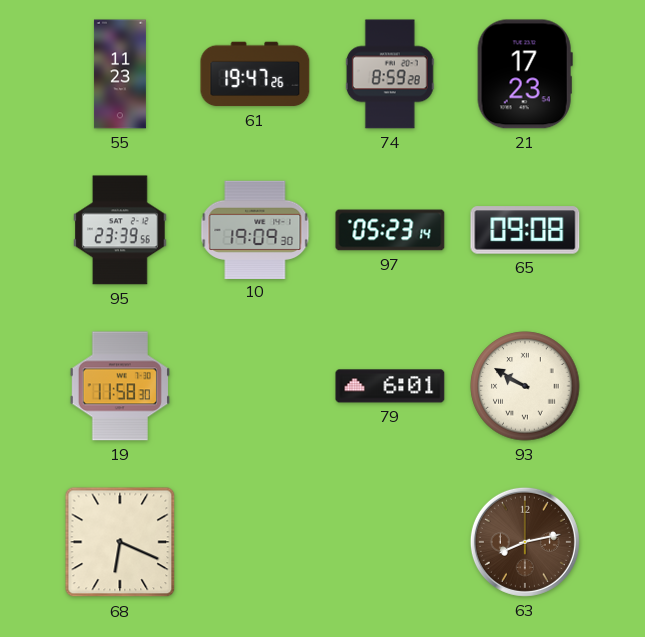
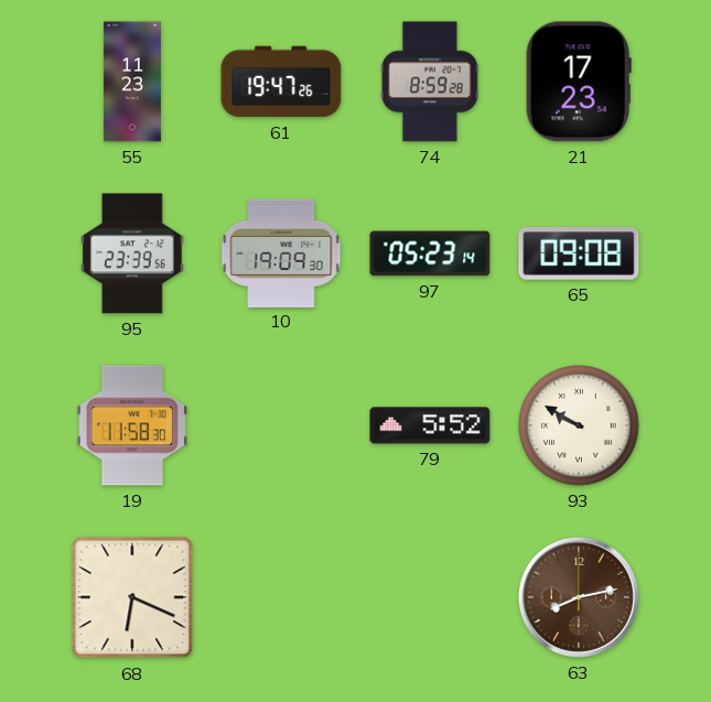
79: 6:01 -> 5:52
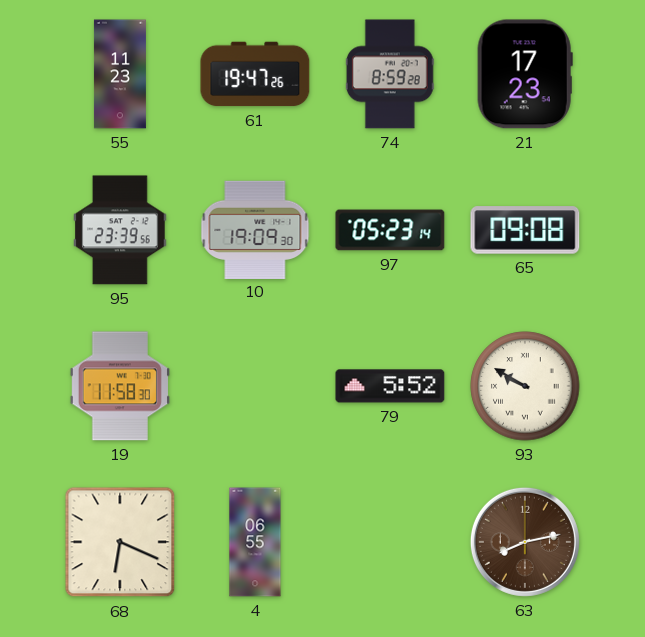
4: none -> 06:55
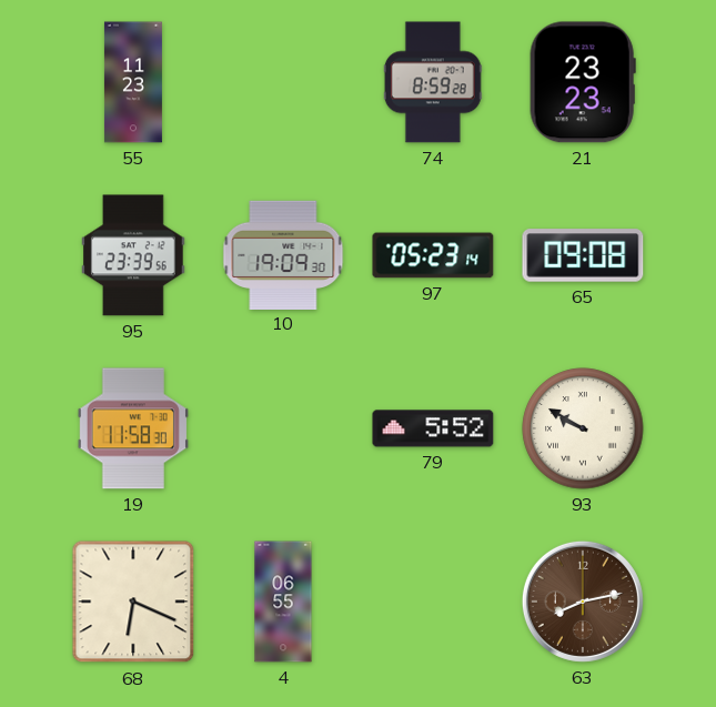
61: 19:47 -> none
21: 17:23 -> 23:23
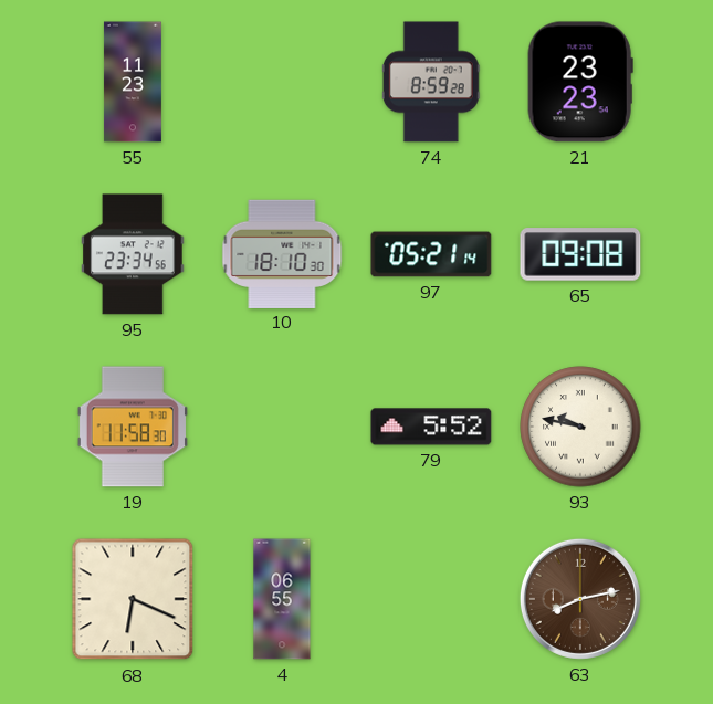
95: 23:39 -> 23:34
10: 19:09 -> 18:10
97: 05:23 -> 05:21
93: 9:50 -> 9:47
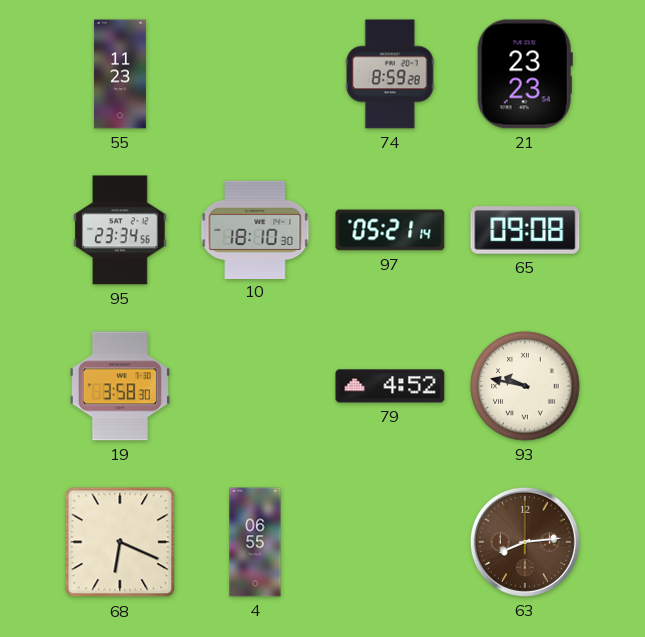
19: 11:58 -> 3:58
79: 5:52 -> 4:52
63: 8:13 -> 8:14
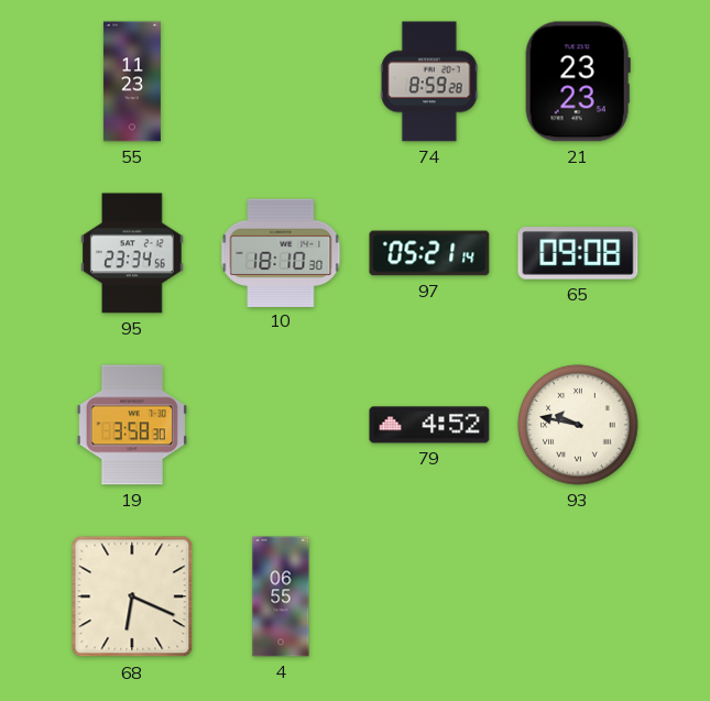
63: 8:14 -> none
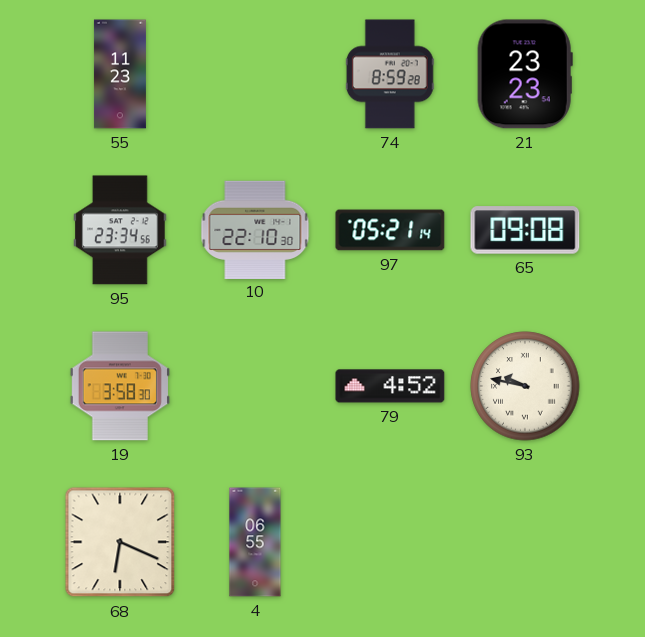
10: 18:10 -> 22:10
